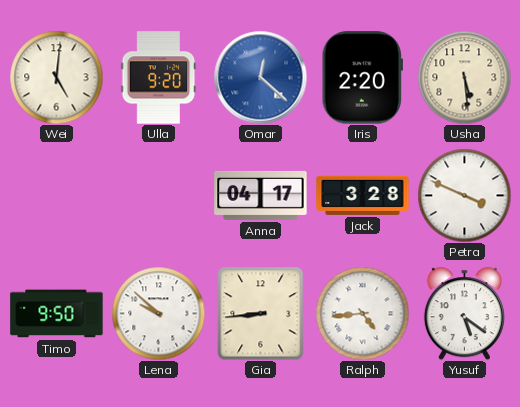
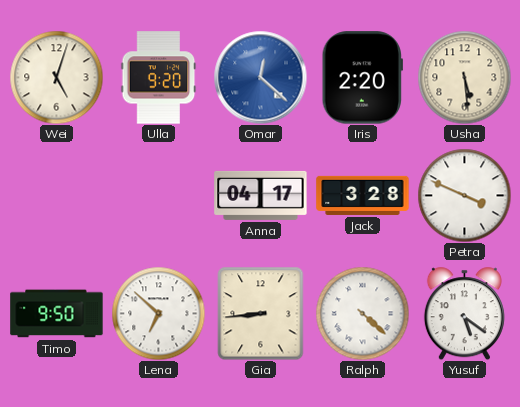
Wei: 5:01 -> 5:03
Lena: 9:52 -> 6:52
Ralph: 4:44 -> 4:22
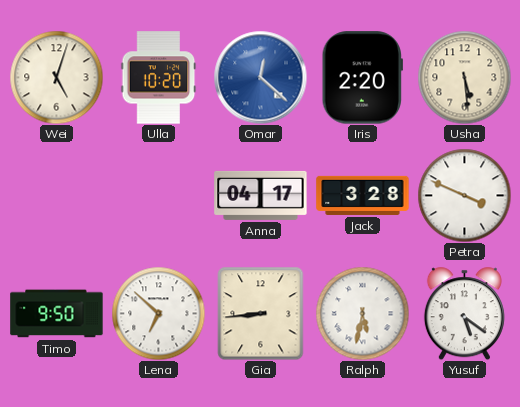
Ulla: 9:20 -> 10:20
Ralph: 4:22 -> 5:32
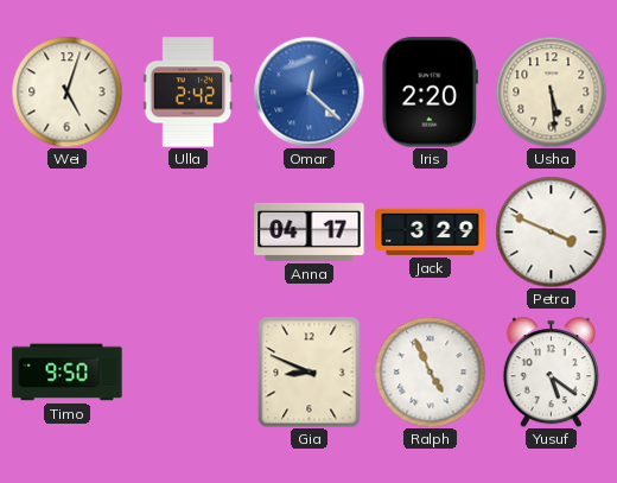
Ulla: 10:20 -> 2:42
Jack: 3:28 -> 3:29
Lena: 6:52 -> none
Gia: 8:44 -> 8:49
Ralph: 5:32 -> 4:56
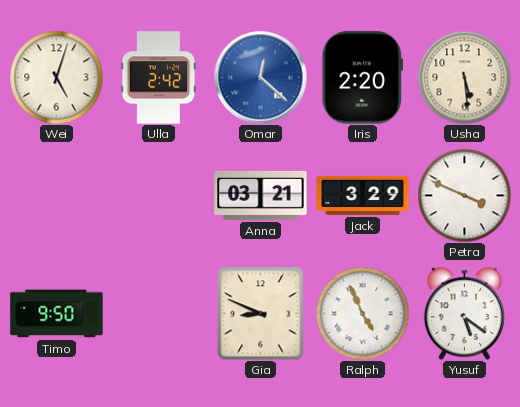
Anna: 04:17 -> 03:21
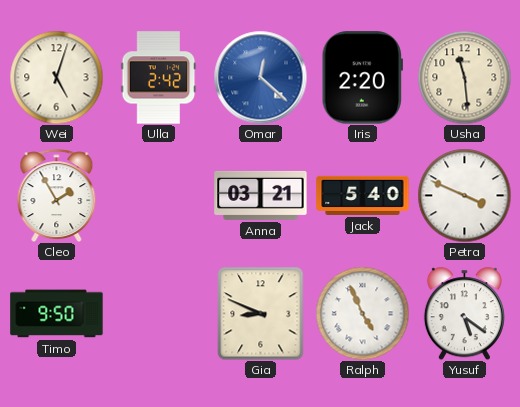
Usha: 5:29 -> 11:29
Cleo: none -> 1:55
Jack: 3:29 -> 5:40
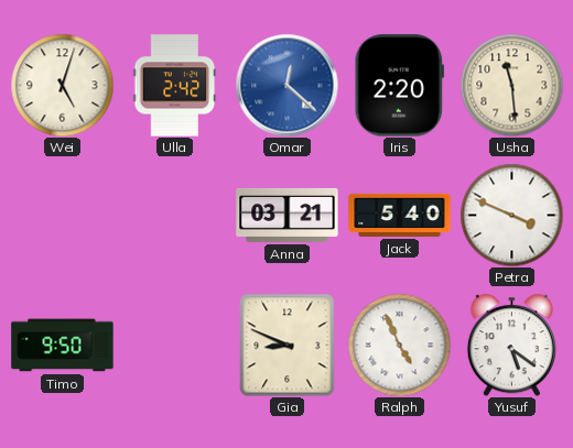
Cleo: 1:55 -> none
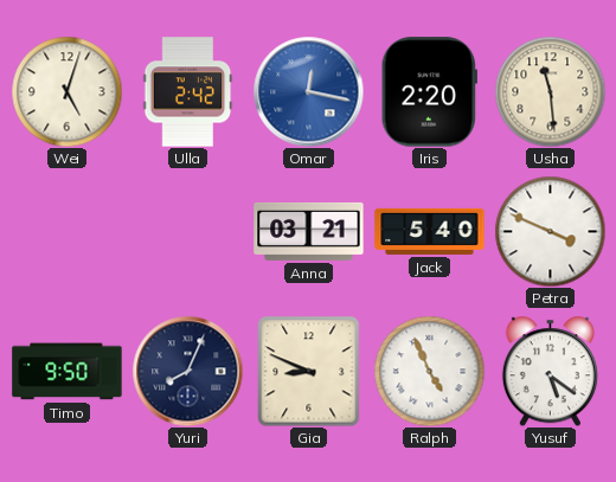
Omar: 12:22 -> 12:17
Yuri: none -> 8:04
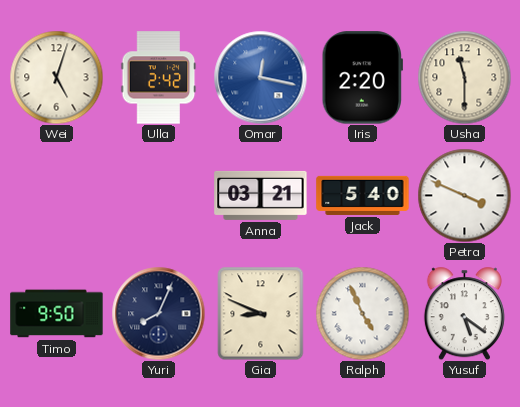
Usha: 11:29 -> 11:30
